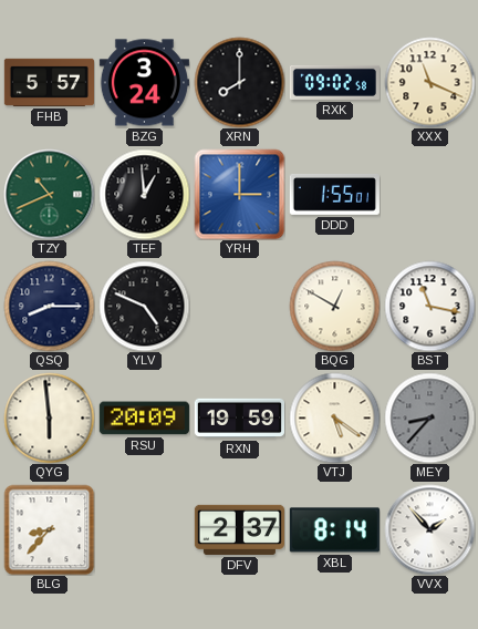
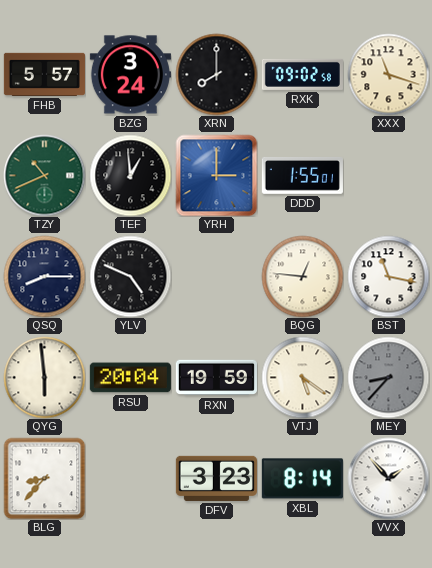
XXX: 11:19 -> 11:18
BQG: 12:50 -> 12:46
RSU: 20:09 -> 20:04
DFV: 2:37 -> 3:23
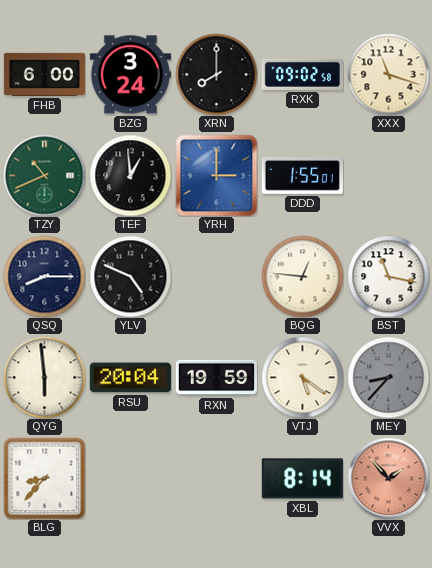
FHB: 5:57 -> 6:00
DFV: 3:23 -> none
VVX dial: white -> salmon
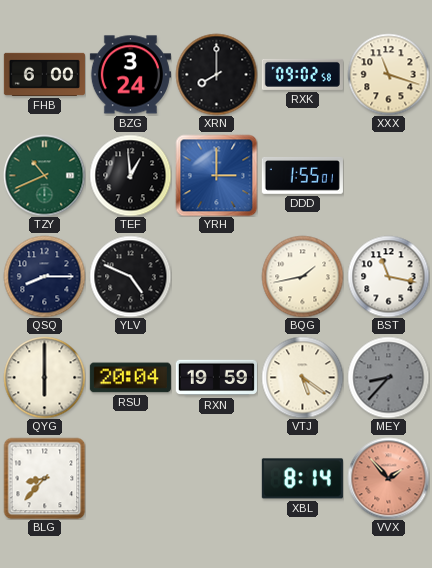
BQG: 12:46 -> 1:43
QYG: 5:59 -> 6:00
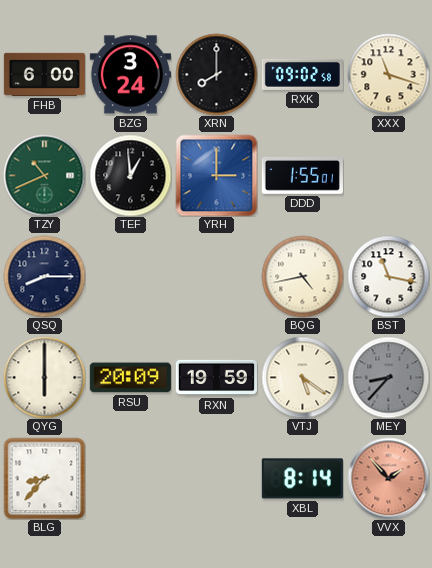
YLV: 4:49 -> none
BQG: 1:43 -> 4:43
RSU: 20:04 -> 20:09
